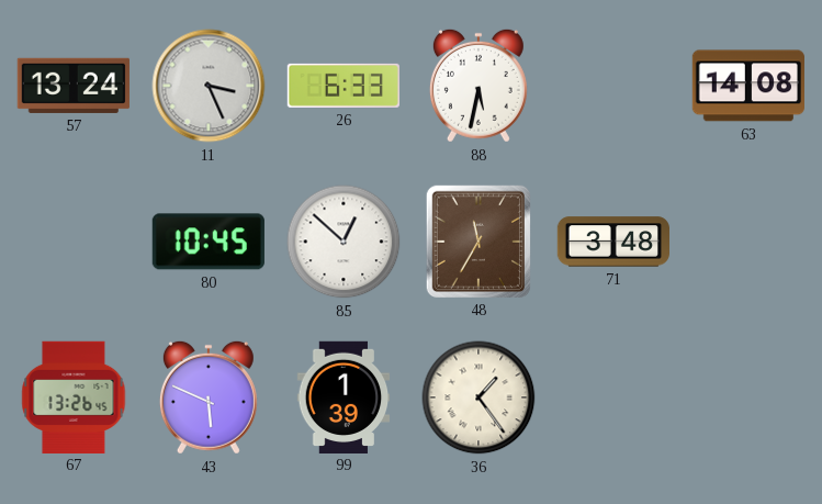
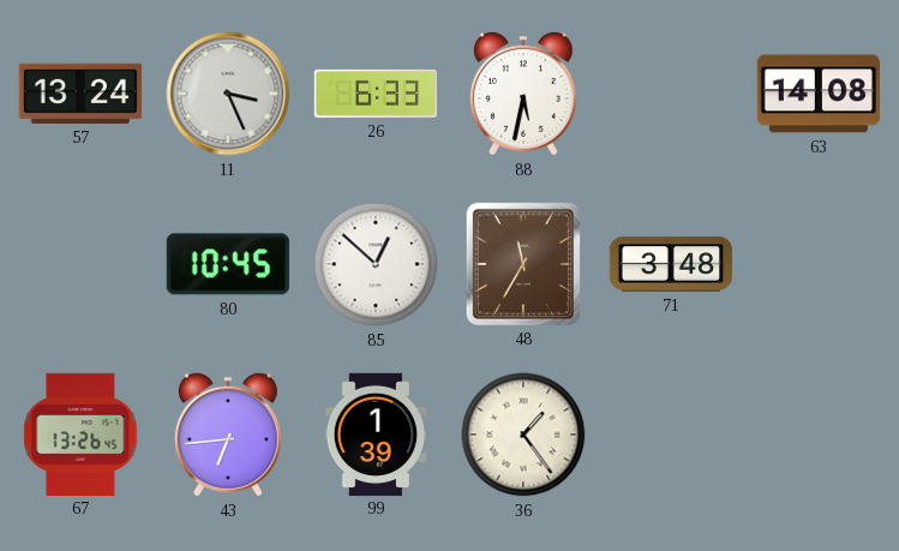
43: 5:49 -> 6:44
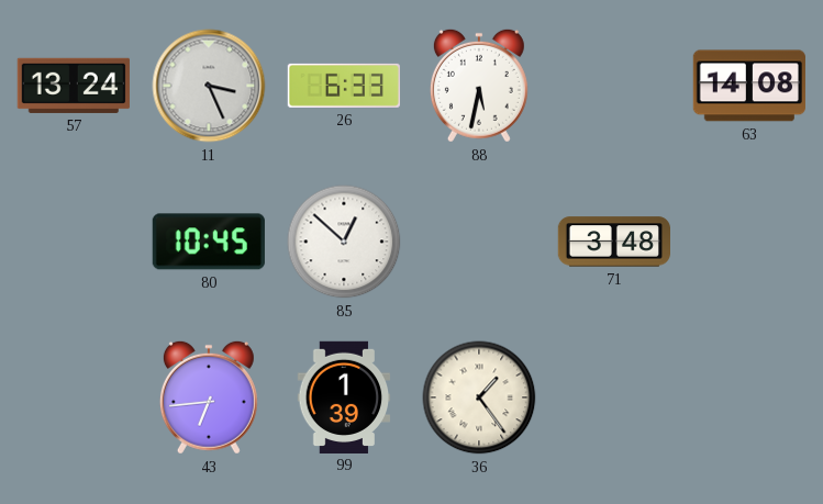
48: 11:35 -> none
67: 13:26 -> none
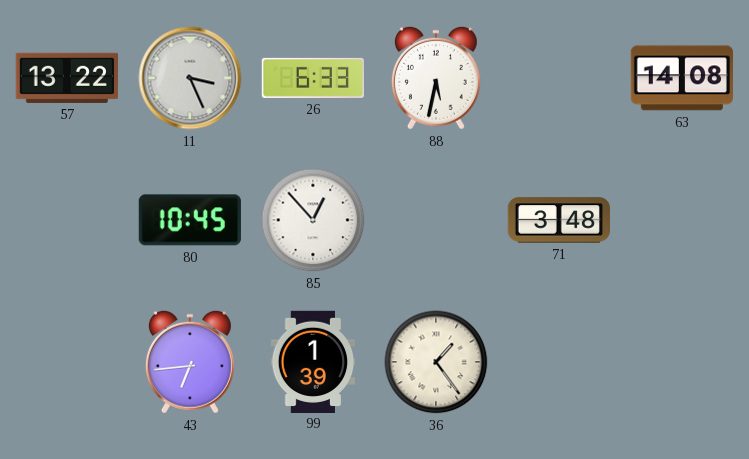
57: 13:24 -> 13:22
85: 12:52 -> 12:53
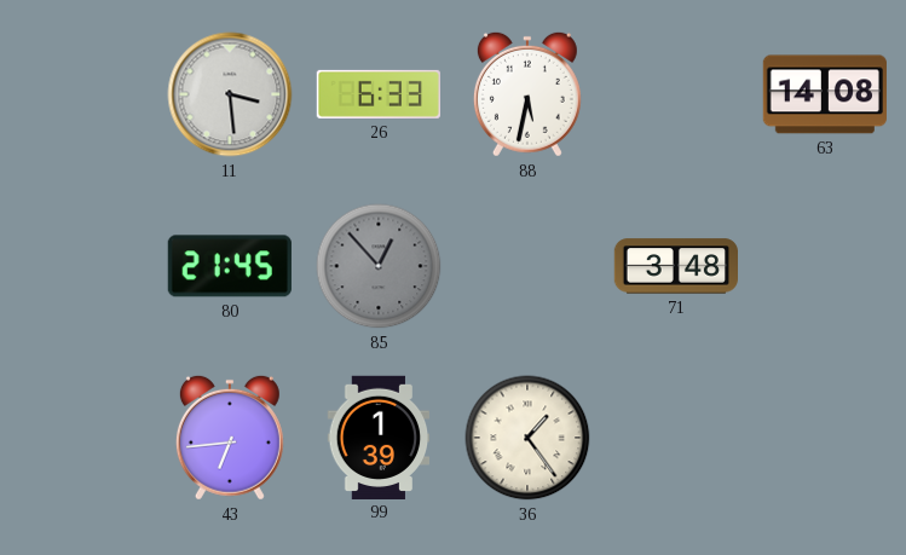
57: 13:22 -> none
11: 3:26 -> 3:29
80: 10:45 -> 21:45
85 dial: white -> grey
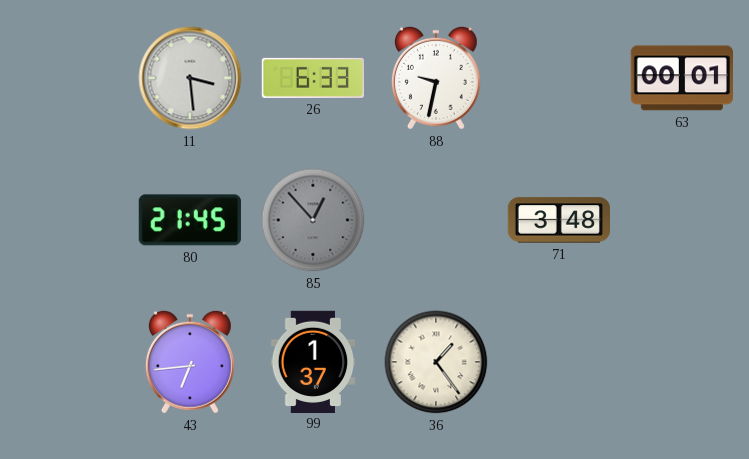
88: 5:32 -> 9:32
63: 14:08 -> 00:01
99: 1:39 -> 1:37
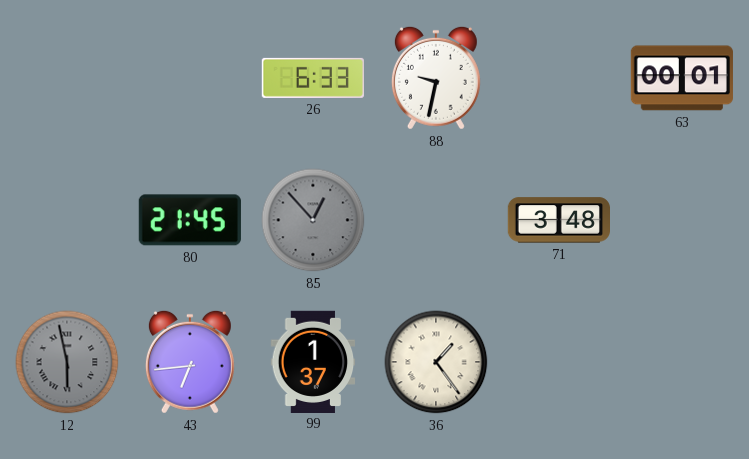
11: 3:29 -> none
12: none -> 5:58
